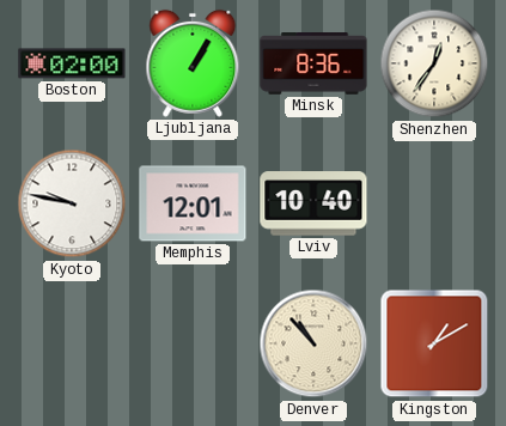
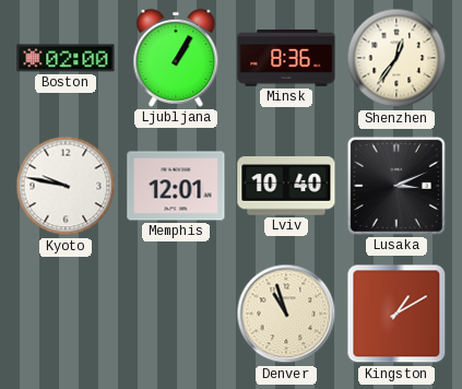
Lusaka: none -> 3:11
Denver: 10:53 -> 10:57
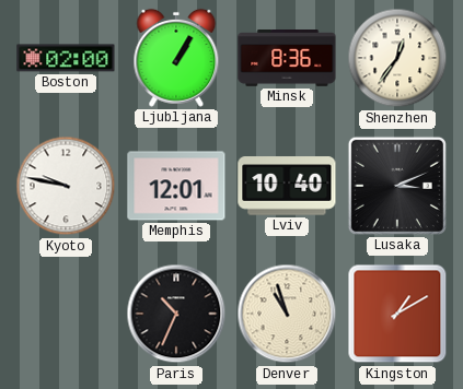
Paris: none -> 10:34
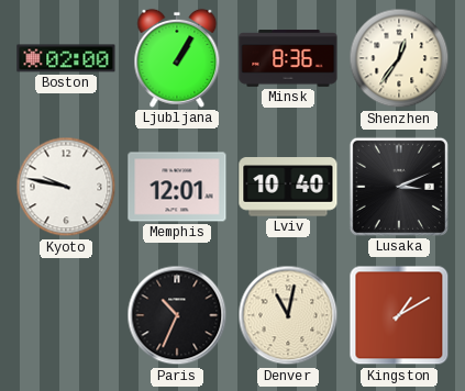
Denver: 10:57 -> 11:02
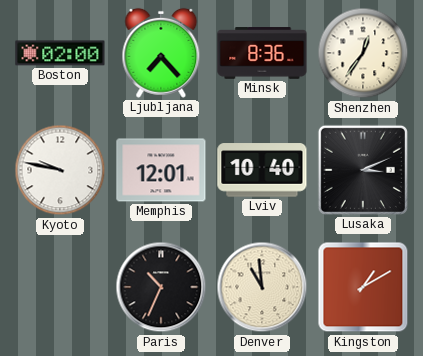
Ljubljana: 1:05 -> 7:23
Denver: 11:02 -> 10:59
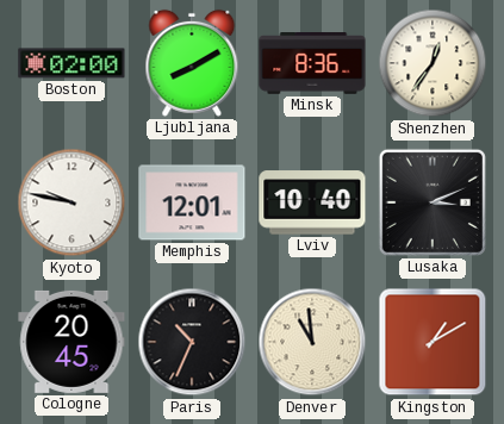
Ljubljana: 7:23 -> 8:10
Cologne: none -> 20:45
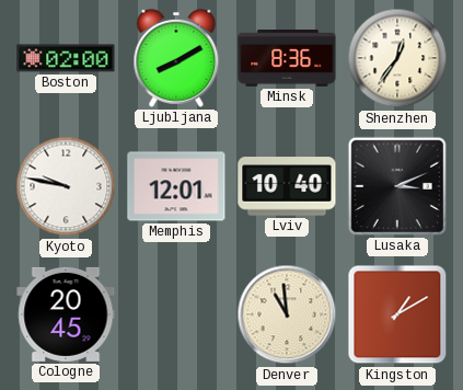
Paris: 10:34 -> none
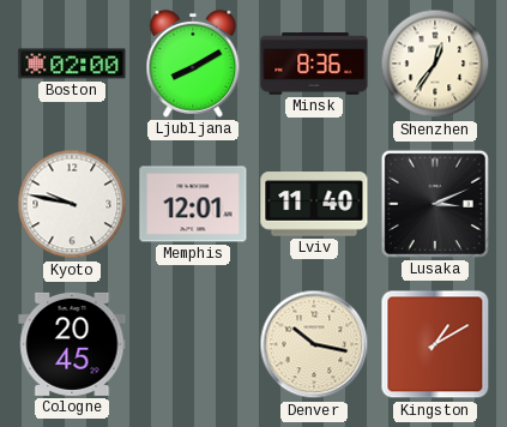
Lviv: 10:40 -> 11:40
Denver: 10:59 -> 10:17
